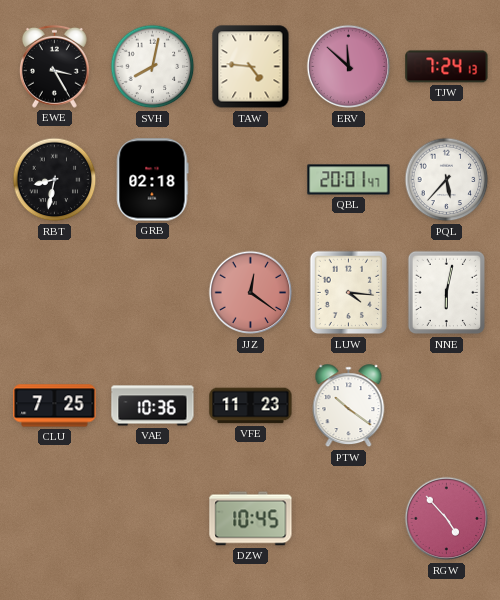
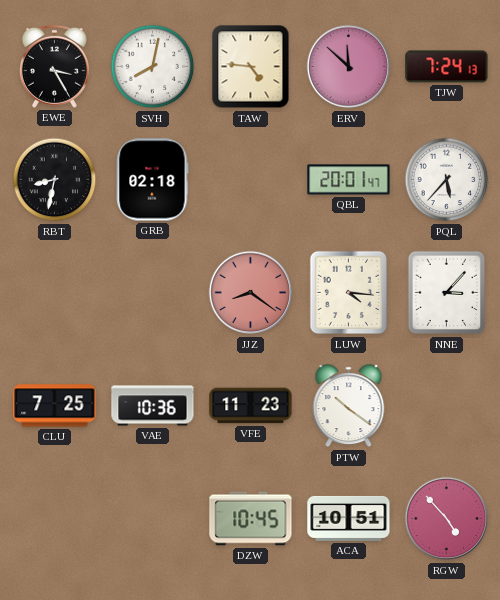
JJZ: 12:21 -> 8:21
NNE: 6:02 -> 3:07
ACA: none -> 10:51
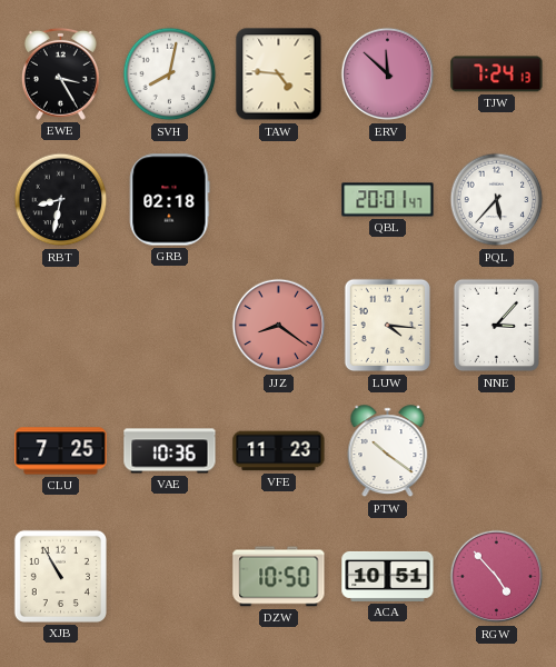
XJB: none -> 10:55
DZW: 10:45 -> 10:50
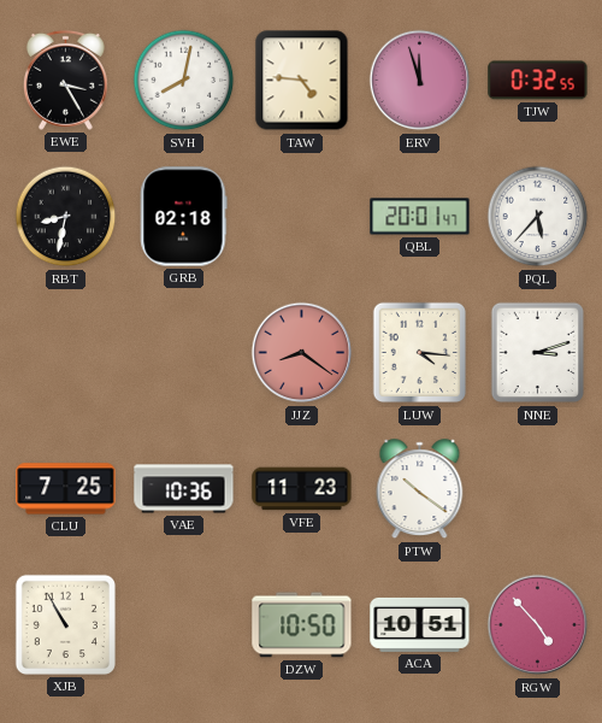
ERV: 11:52 -> 11:57
TJW: 7:24 -> 0:32
NNE: 3:07 -> 3:12
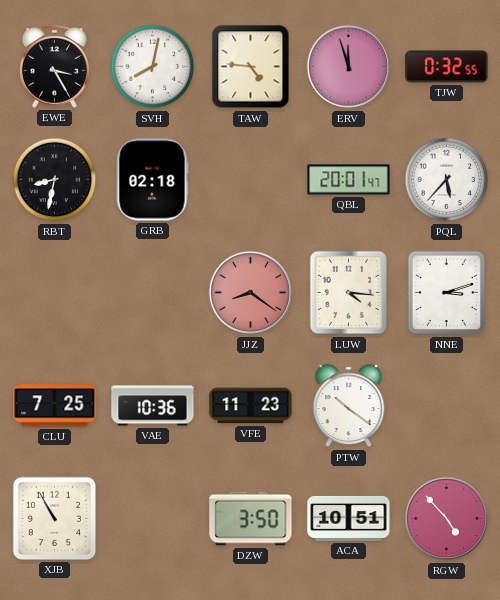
DZW: 10:50 -> 3:50
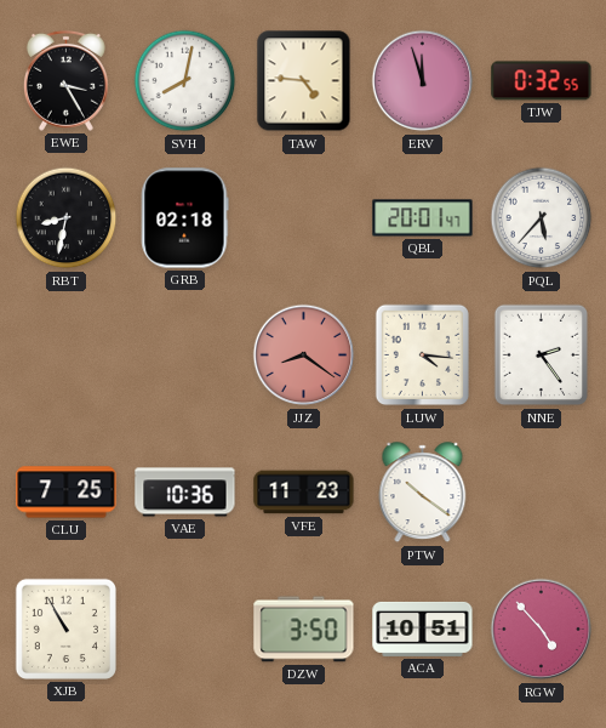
NNE: 3:12 -> 2:24
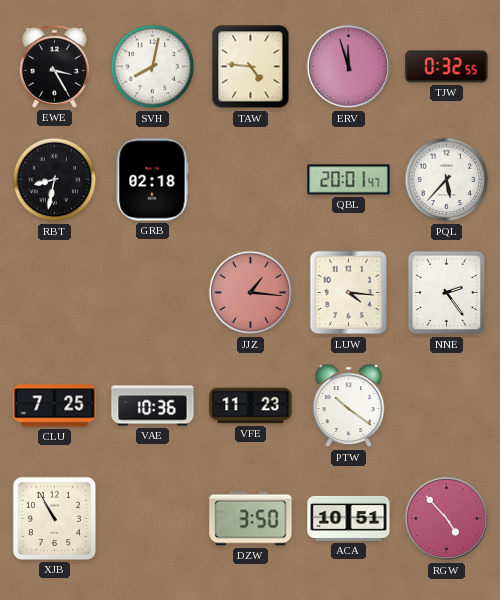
JJZ: 8:21 -> 1:16
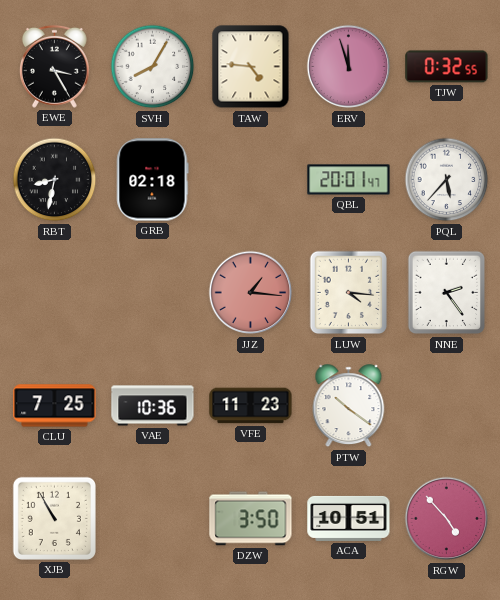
SVH: 8:02 -> 8:05
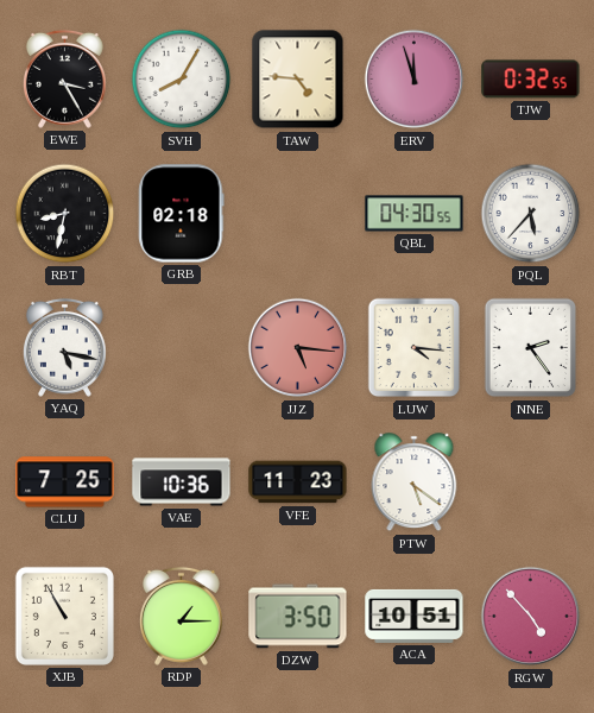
QBL: 20:01 -> 04:30
YAQ: none -> 5:17
JJZ: 1:16 -> 5:16
PTW: 10:21 -> 5:21
RDP: none -> 1:15
